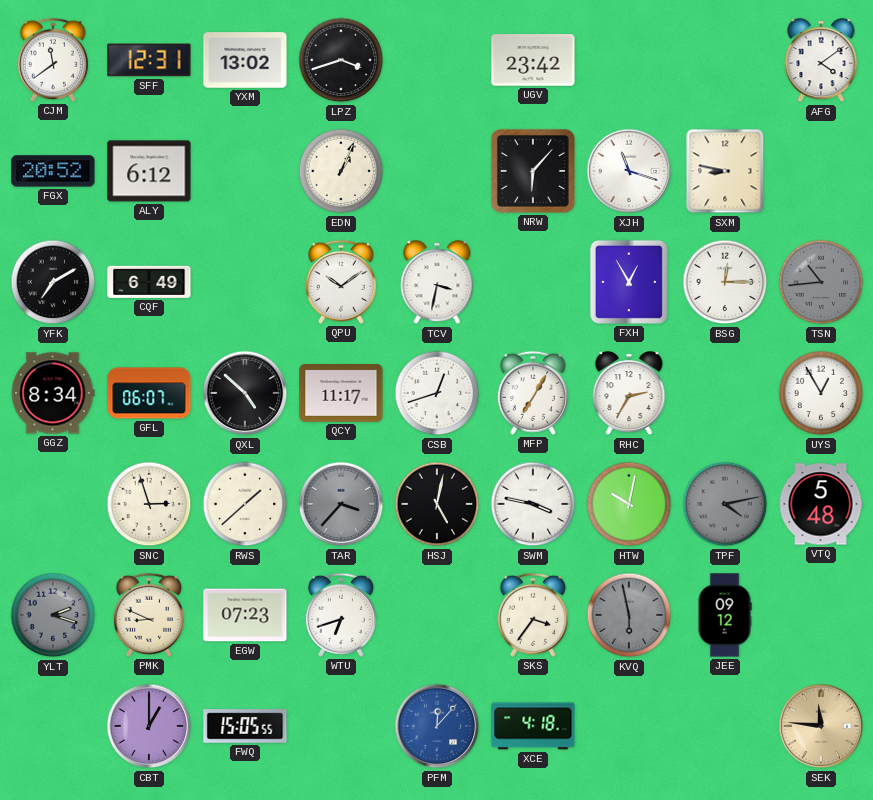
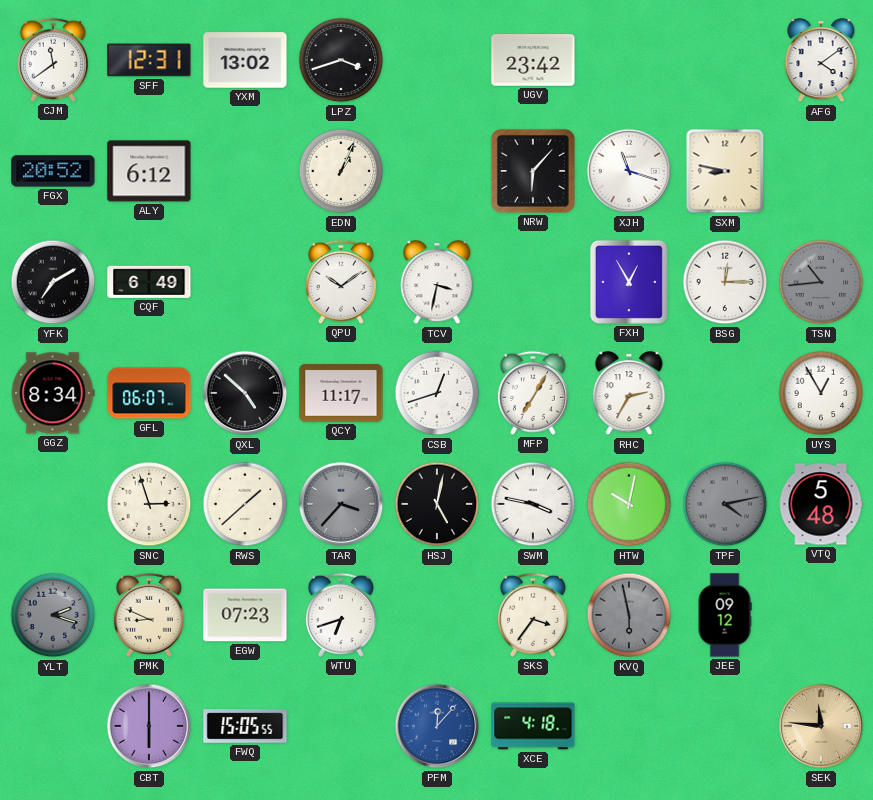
CBT: 1:00 -> 6:00
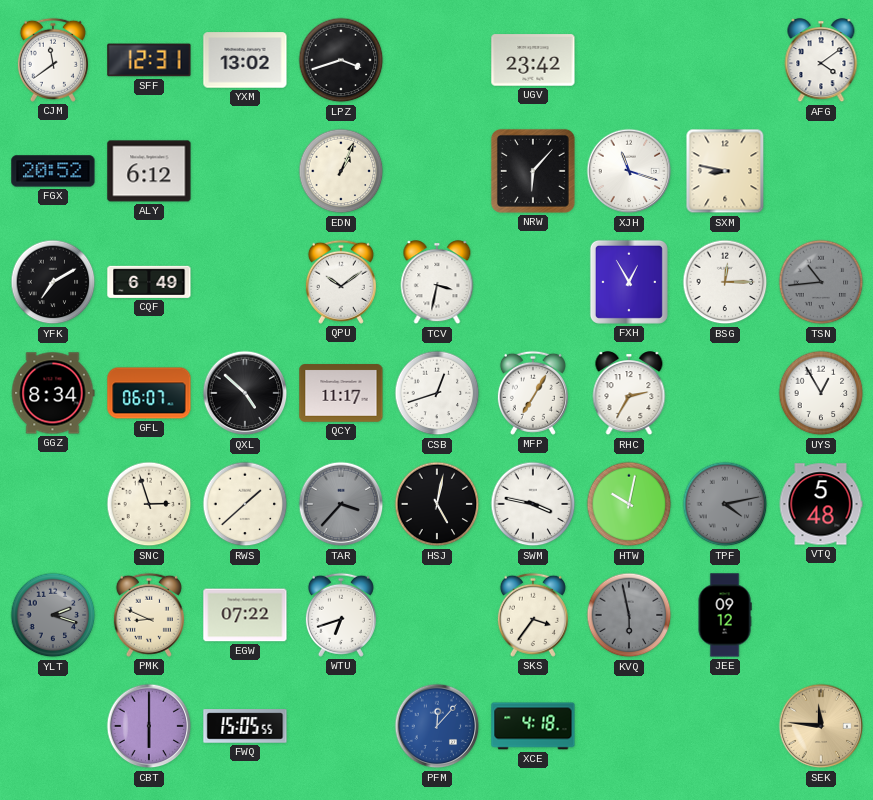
EGW: 07:23 -> 07:22
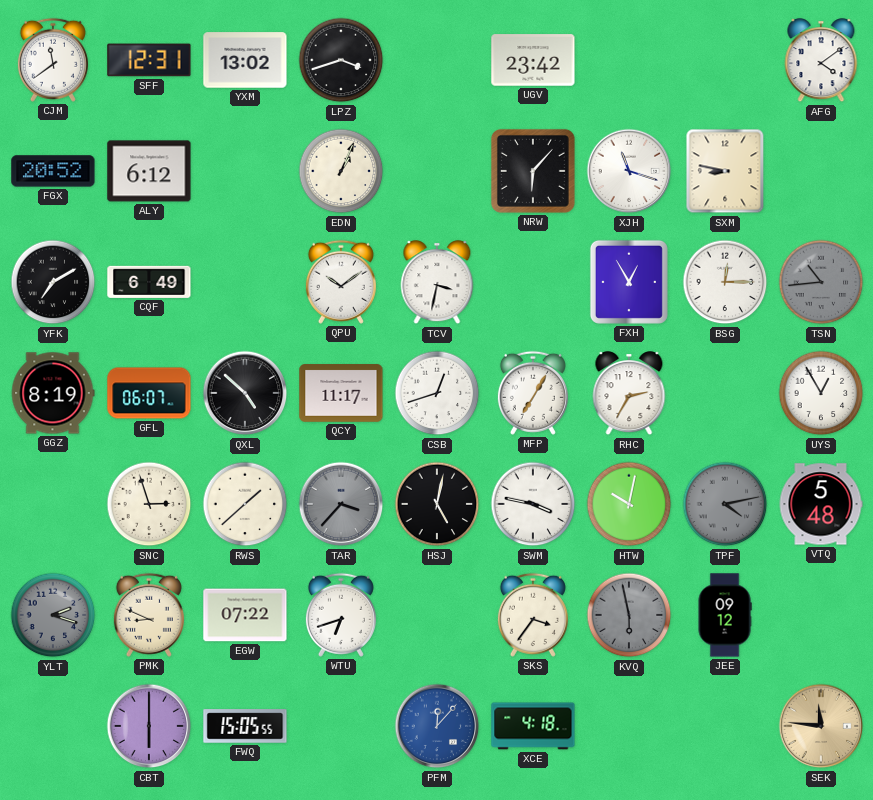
GGZ: 8:34 -> 8:19
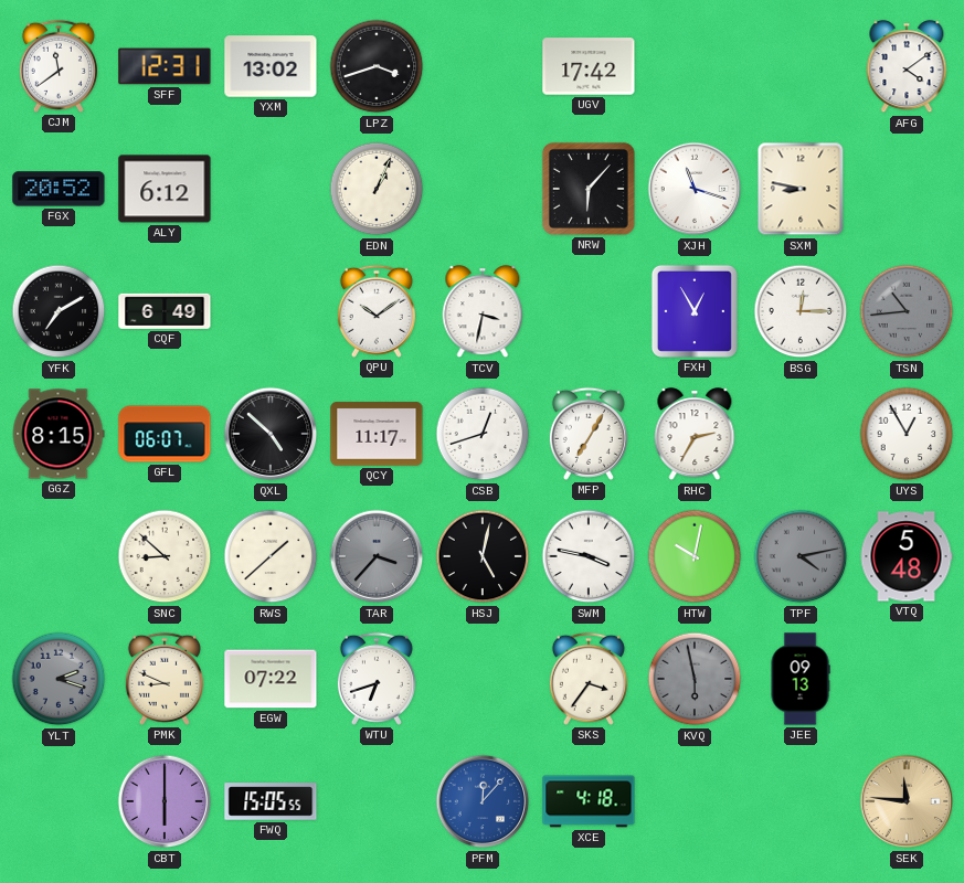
UGV: 23:42 -> 17:42
GGZ: 8:19 -> 8:15
SNC: 2:57 -> 8:52
JEE: 09:12 -> 09:13
